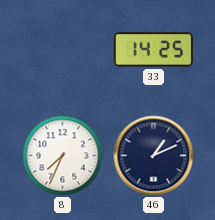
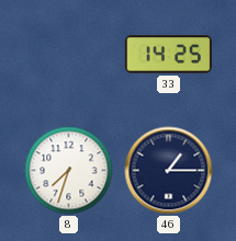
8: 7:34 -> 7:33
46: 1:11 -> 1:15
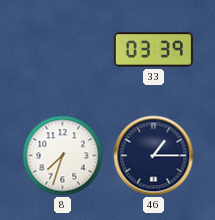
33: 14:25 -> 03:39
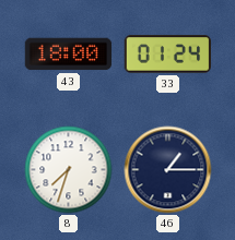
43: none -> 18:00
33: 03:39 -> 01:24
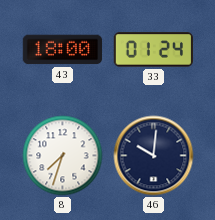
46: 1:15 -> 10:01
